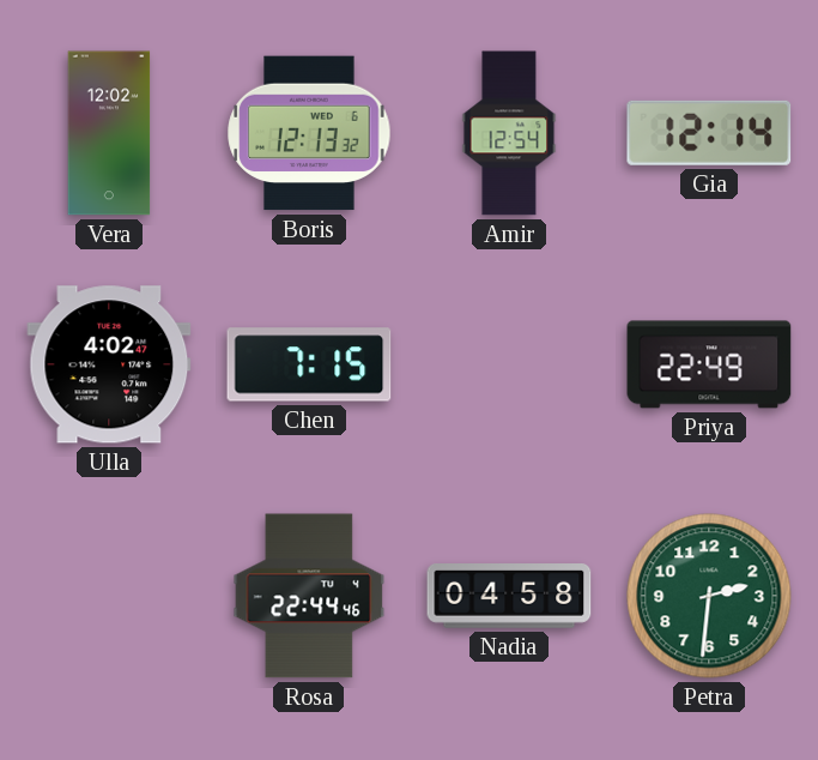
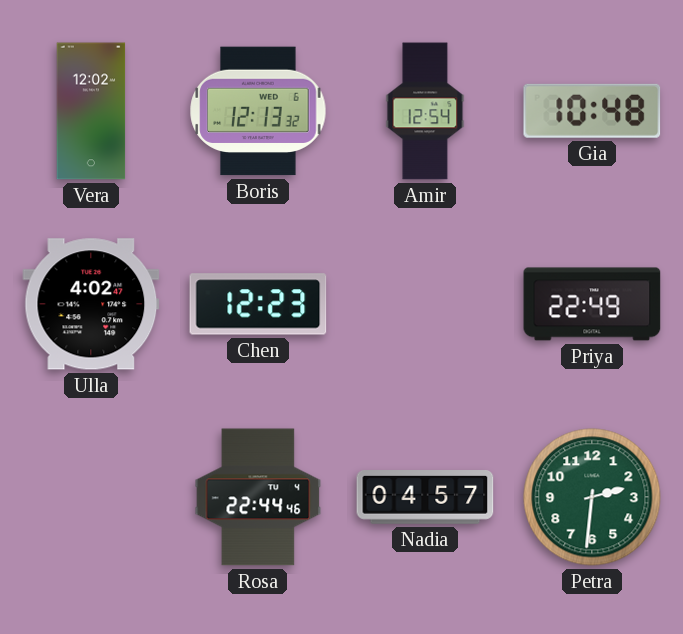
Gia: 12:14 -> 10:48
Chen: 7:15 -> 12:23
Nadia: 04:58 -> 04:57
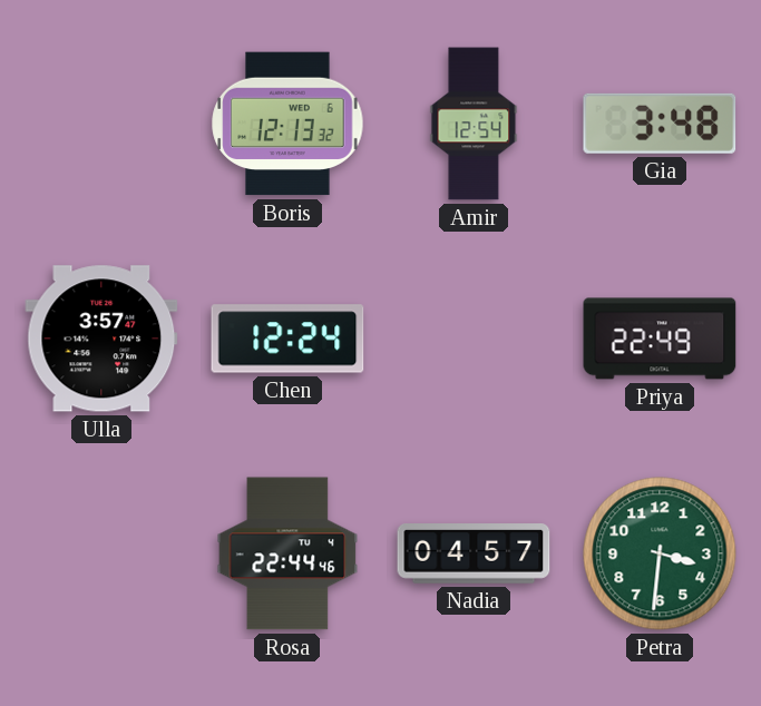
Vera: 12:02 -> none
Gia: 10:48 -> 3:48
Ulla: 4:02 -> 3:57
Chen: 12:23 -> 12:24
Petra: 2:31 -> 3:31
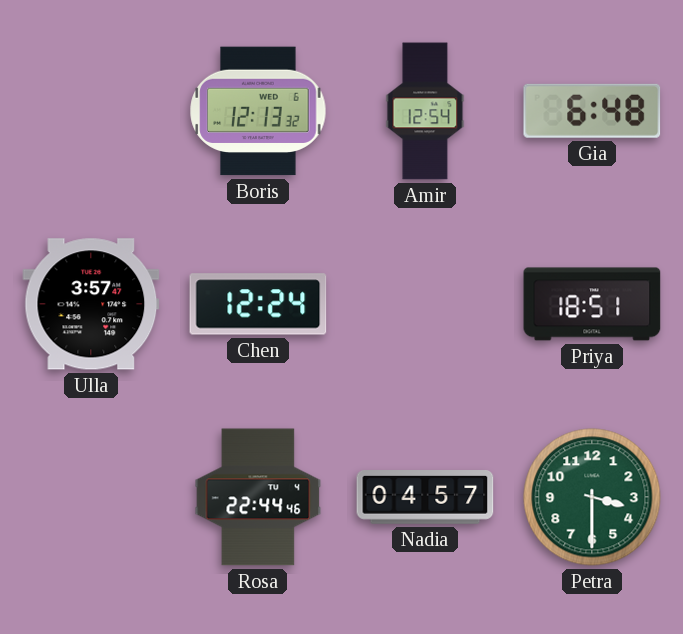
Gia: 3:48 -> 6:48
Priya: 22:49 -> 18:51
Petra: 3:31 -> 3:30
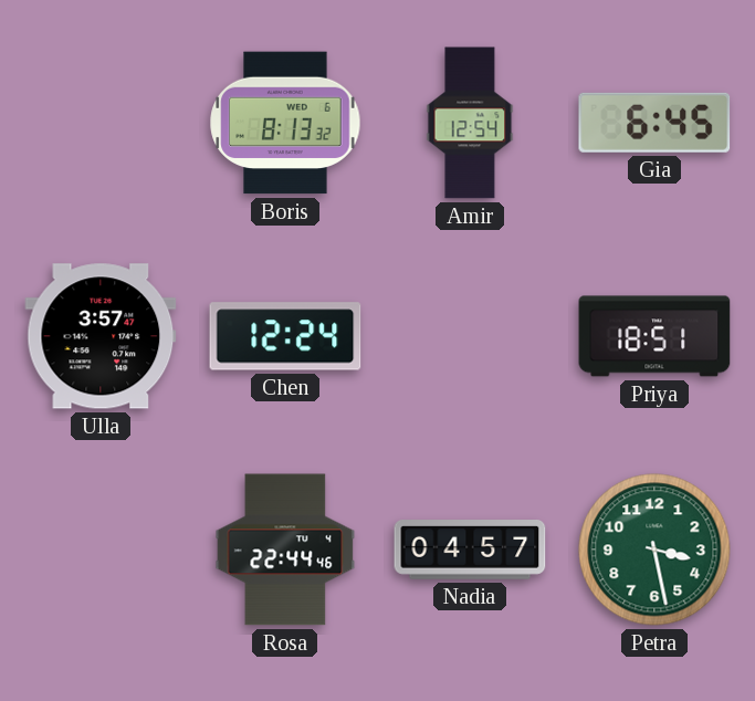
Boris: 12:13 -> 8:13
Gia: 6:48 -> 6:45
Petra: 3:30 -> 3:28
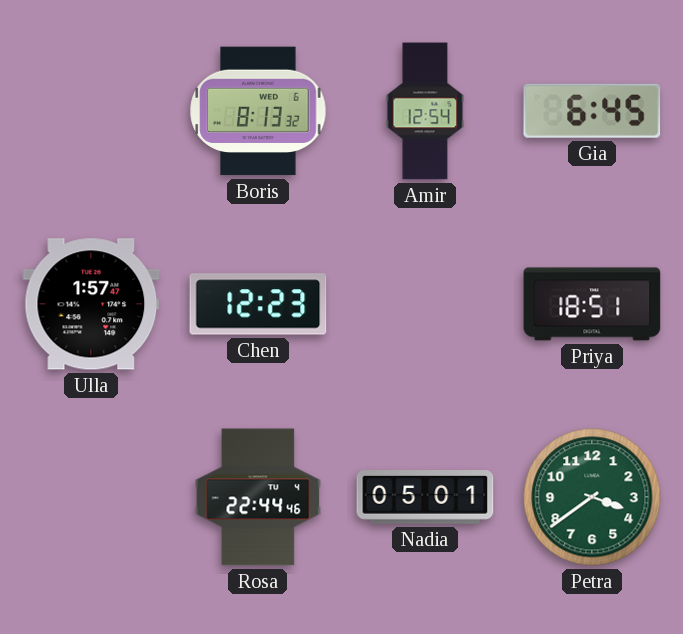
Ulla: 3:57 -> 1:57
Chen: 12:24 -> 12:23
Nadia: 04:57 -> 05:01
Petra: 3:28 -> 3:39
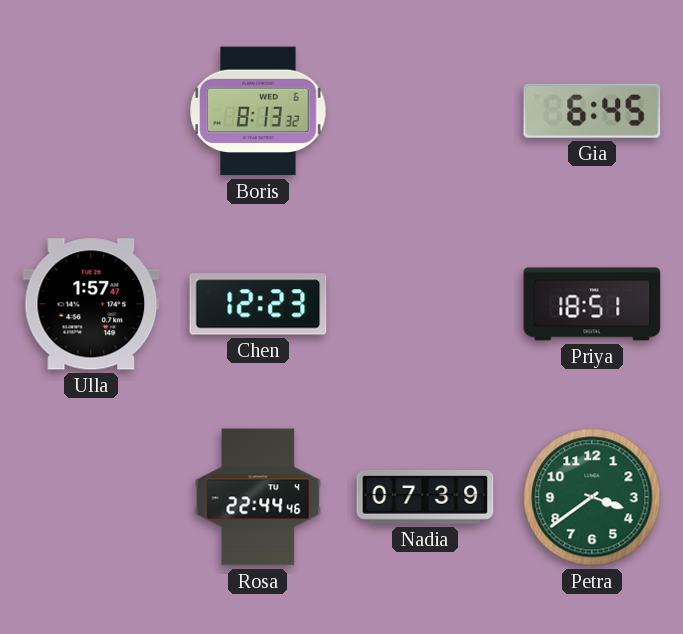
Amir: 12:54 -> none
Nadia: 05:01 -> 07:39
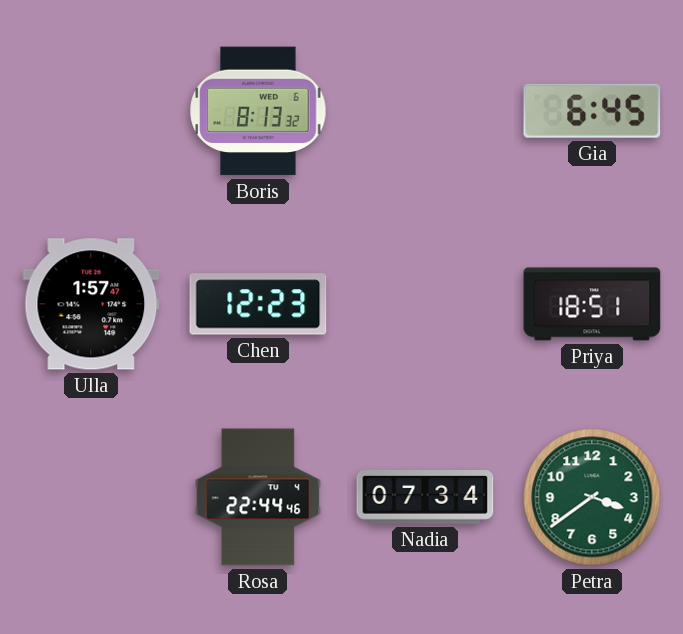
Nadia: 07:39 -> 07:34
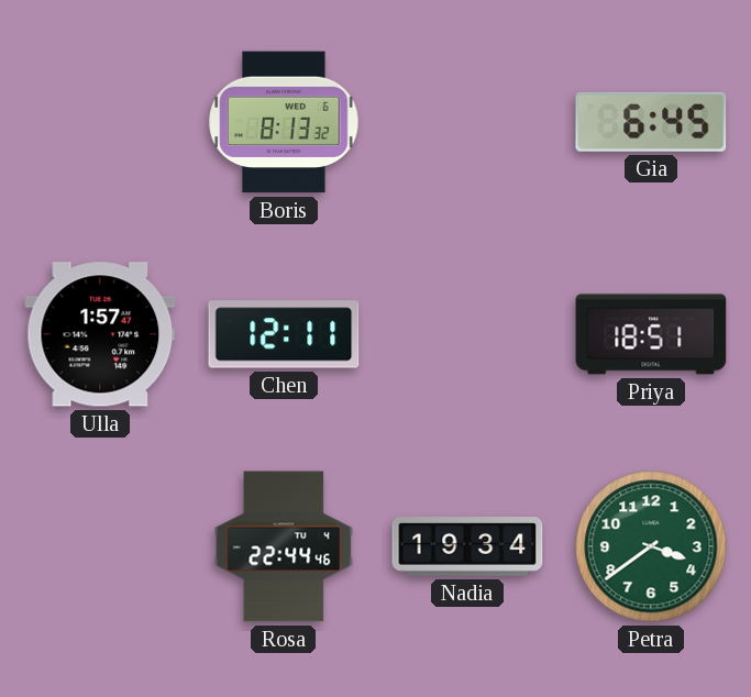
Chen: 12:23 -> 12:11
Nadia: 07:34 -> 19:34
